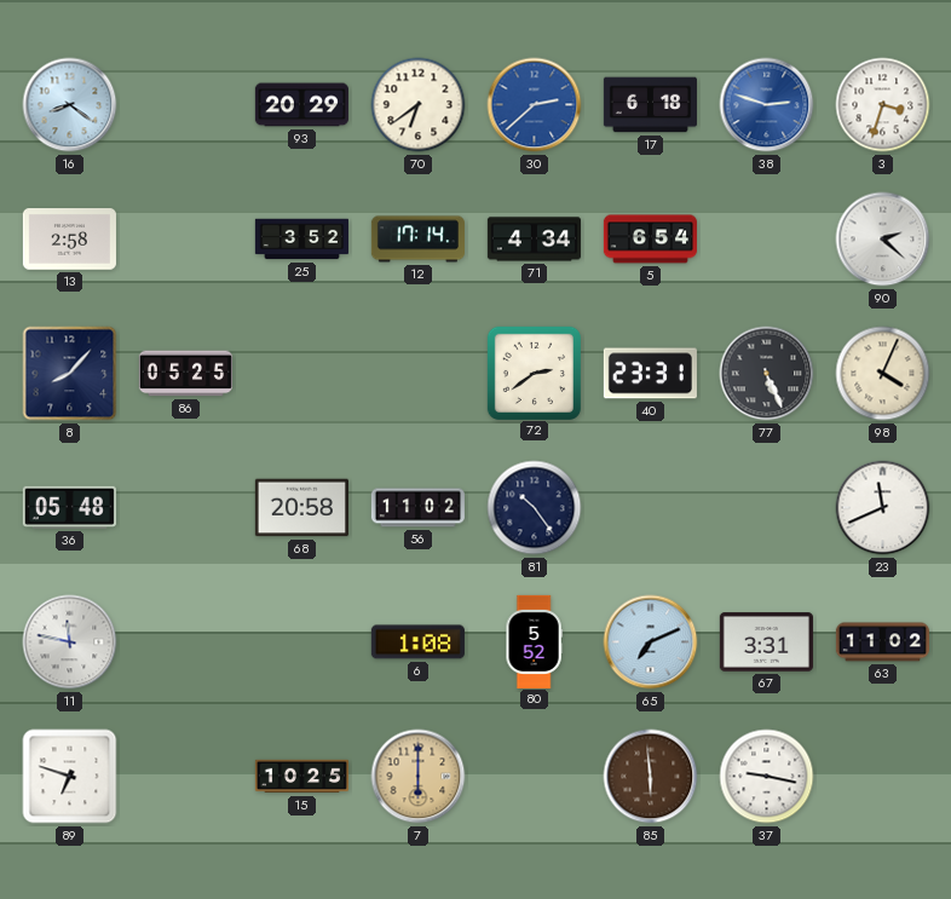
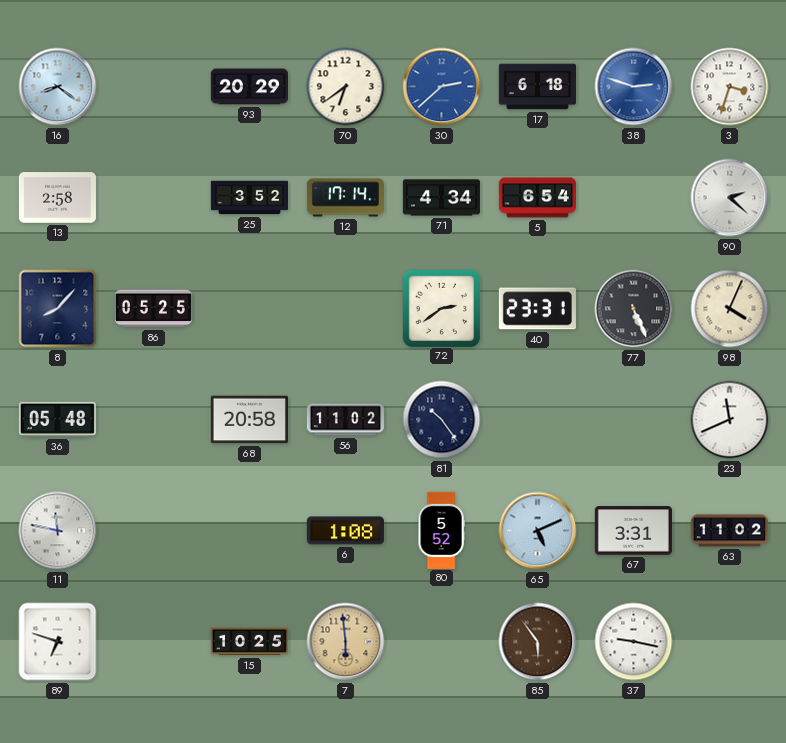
65: 7:11 -> 5:11
7: 6:00 -> 5:59
85: 5:59 -> 5:54
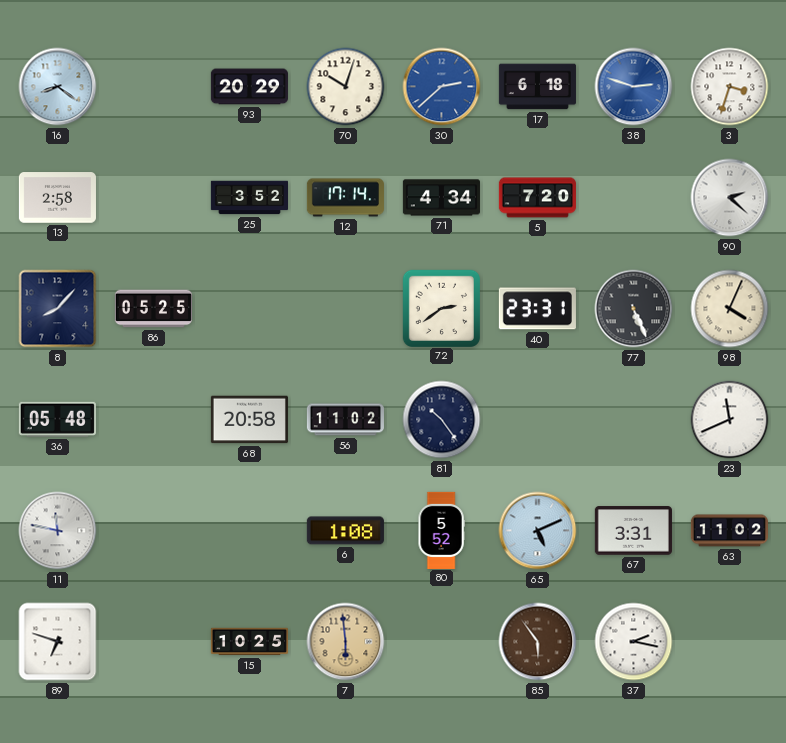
70: 6:39 -> 10:03
5: 6:54 -> 7:20
37: 9:17 -> 2:17
